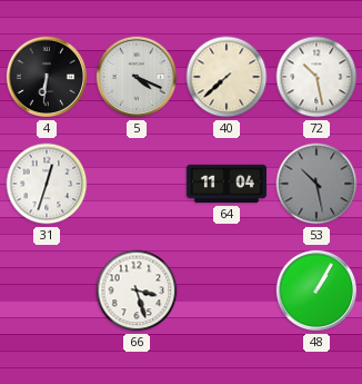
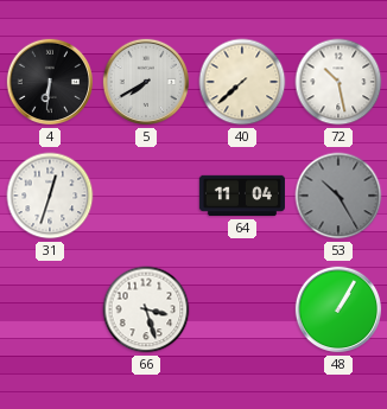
5: 4:19 -> 7:40
53: 10:28 -> 10:25
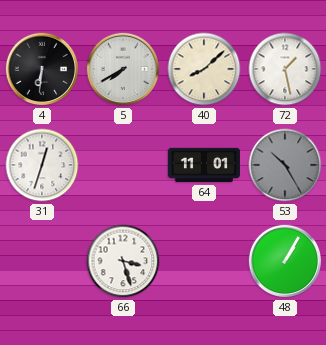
40: 7:38 -> 8:08
72: 10:28 -> 1:28
64: 11:04 -> 11:01
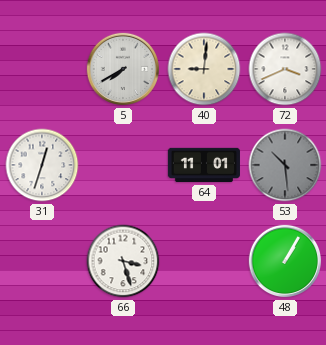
4: 6:31 -> none
40: 8:08 -> 9:01
72: 1:28 -> 3:41
53: 10:25 -> 10:29
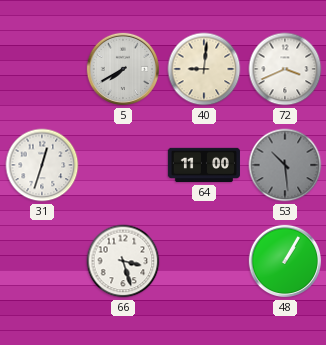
64: 11:01 -> 11:00
